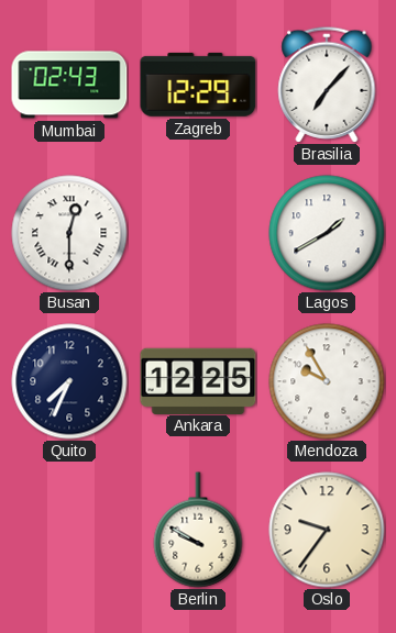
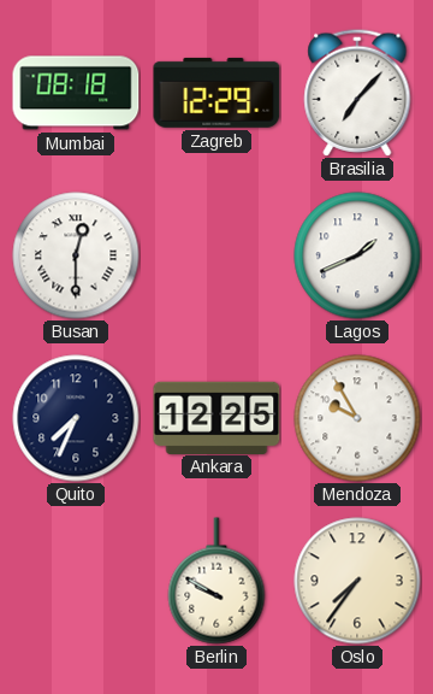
Mumbai: 02:43 -> 08:18
Lagos: 1:40 -> 1:41
Oslo: 9:36 -> 7:36
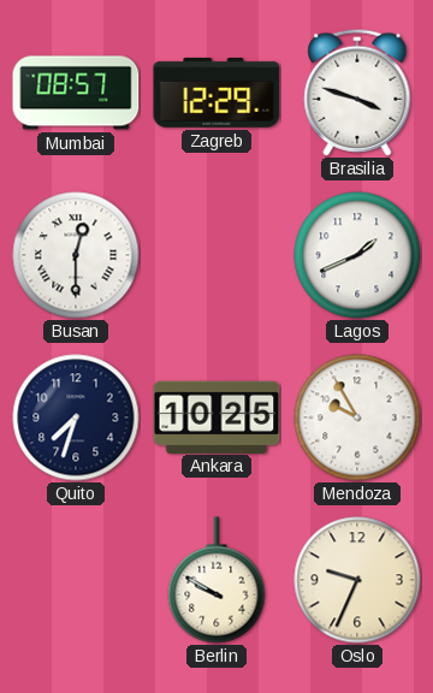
Mumbai: 08:18 -> 08:57
Brasilia: 7:07 -> 3:48
Quito: 7:34 -> 7:33
Ankara: 12:25 -> 10:25
Oslo: 7:36 -> 9:34
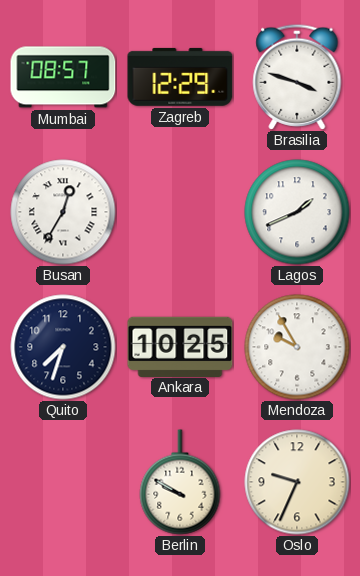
Busan: 12:30 -> 12:35
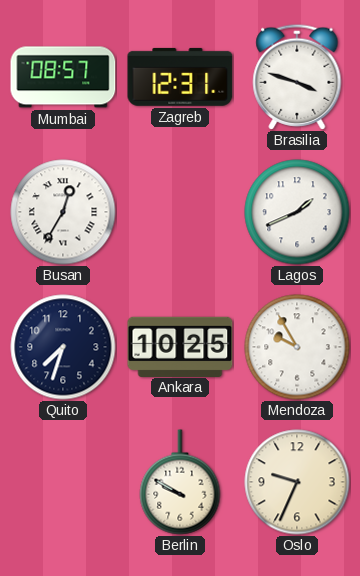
Zagreb: 12:29 -> 12:31
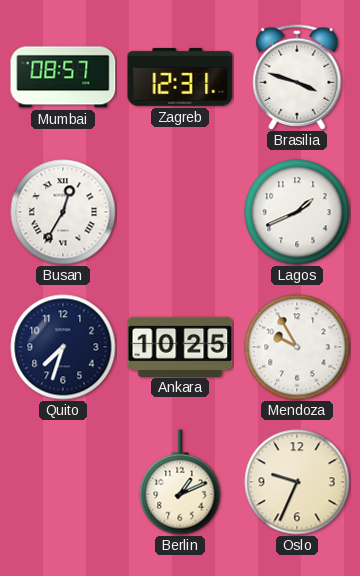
Berlin: 9:50 -> 1:11
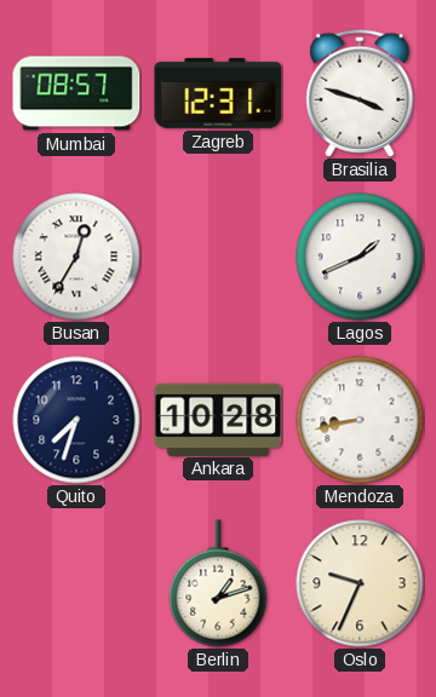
Ankara: 10:25 -> 10:28
Mendoza: 9:55 -> 8:43
Berlin: 1:11 -> 1:12
